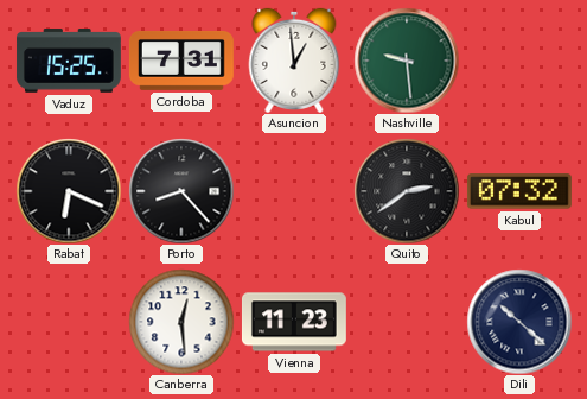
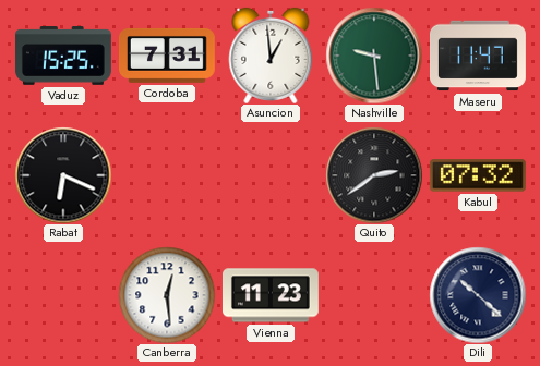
Maseru: none -> 11:47
Porto: 8:23 -> none
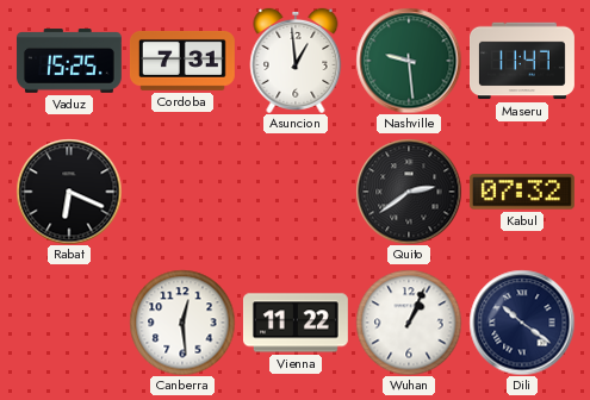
Vienna: 11:23 -> 11:22
Wuhan: none -> 1:04
Dili: 10:22 -> 10:21
